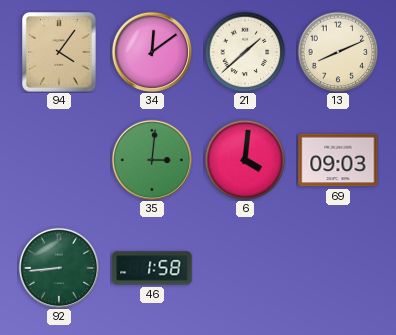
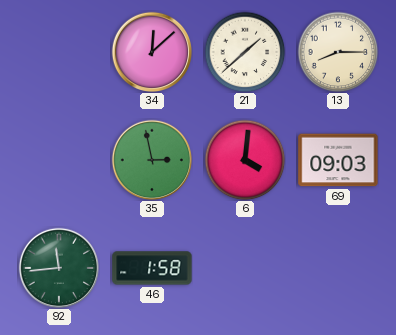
94: 4:06 -> none
34: 12:09 -> 12:08
13: 8:11 -> 8:15
35: 3:01 -> 2:58
92: 8:44 -> 11:44
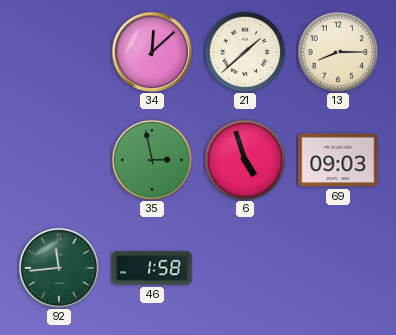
6: 4:01 -> 4:57
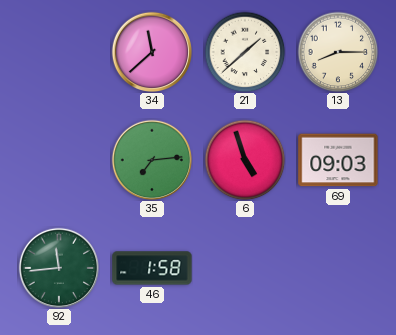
34: 12:08 -> 11:38
35: 2:58 -> 7:14
